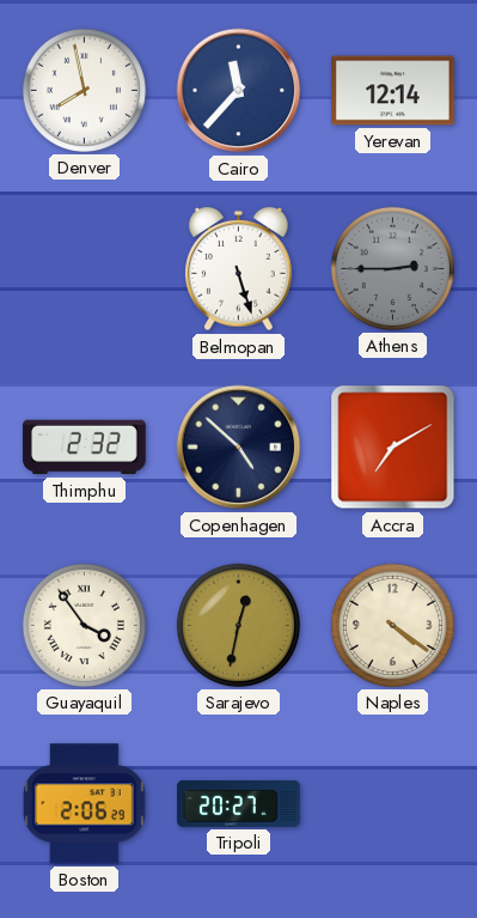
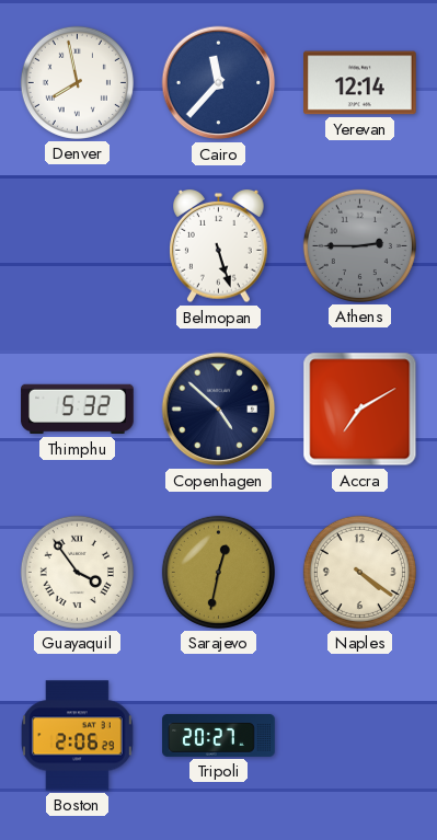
Thimphu: 2:32 -> 5:32
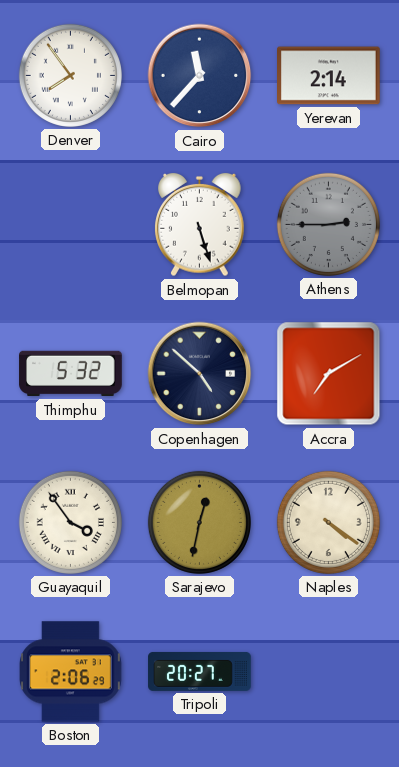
Denver: 7:58 -> 7:54
Yerevan: 12:14 -> 2:14
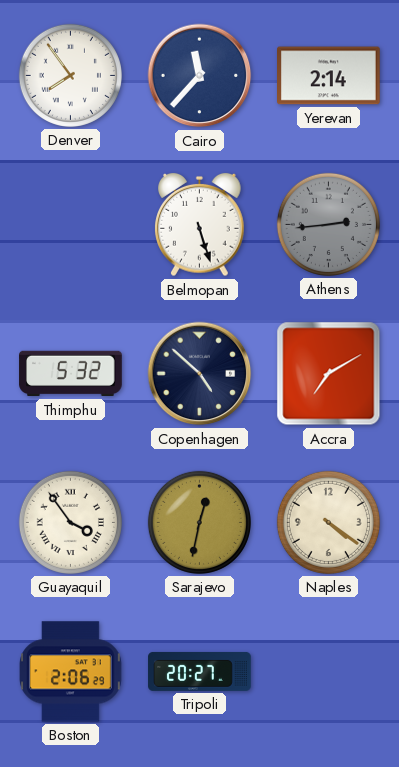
Athens: 2:45 -> 2:44
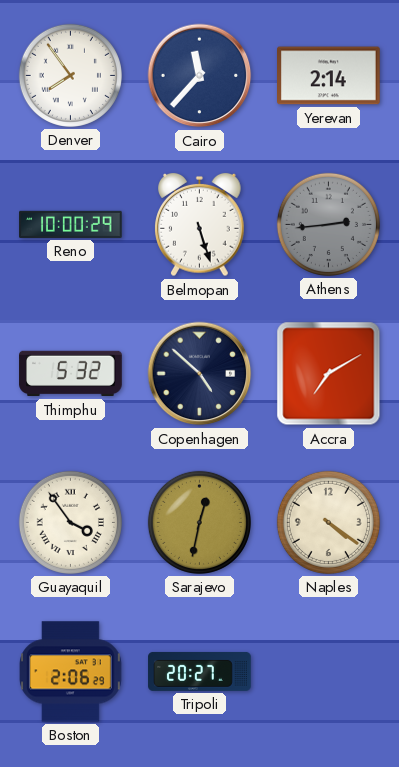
Reno: none -> 10:00
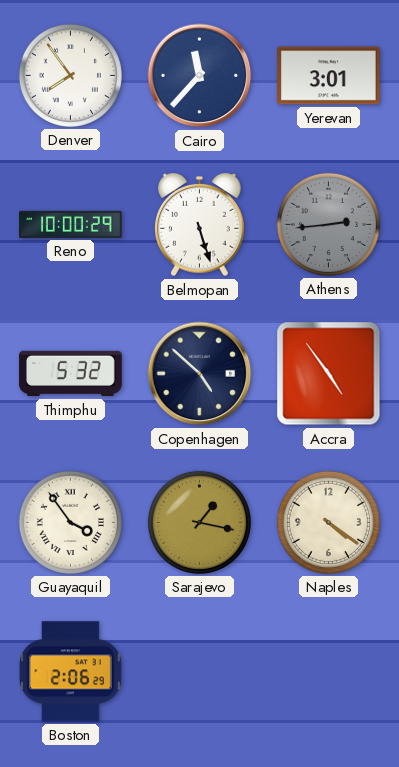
Yerevan: 2:14 -> 3:01
Accra: 7:10 -> 4:54
Sarajevo: 12:32 -> 1:17
Tripoli: 20:27 -> none
